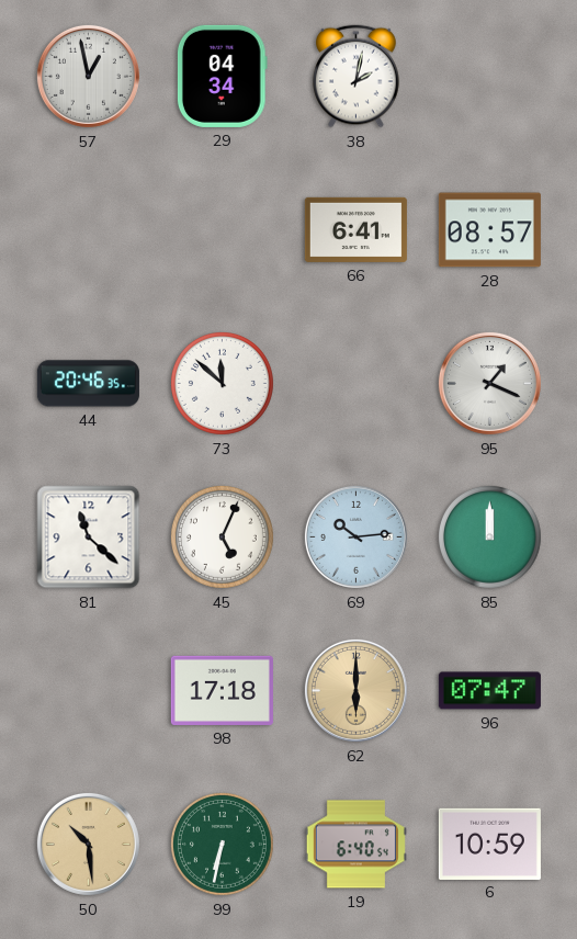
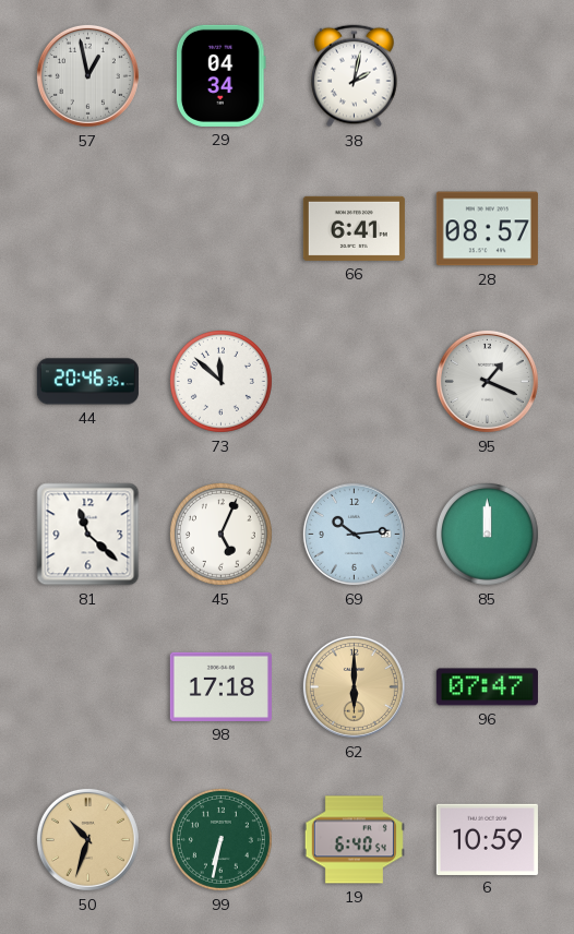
50: 10:29 -> 10:33
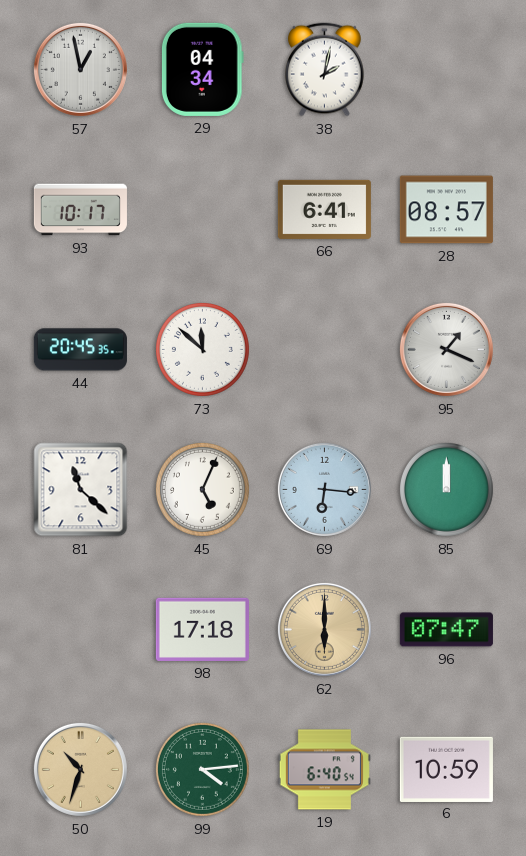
93: none -> 10:17
44: 20:46 -> 20:45
69: 10:14 -> 6:16
99: 6:32 -> 4:14
